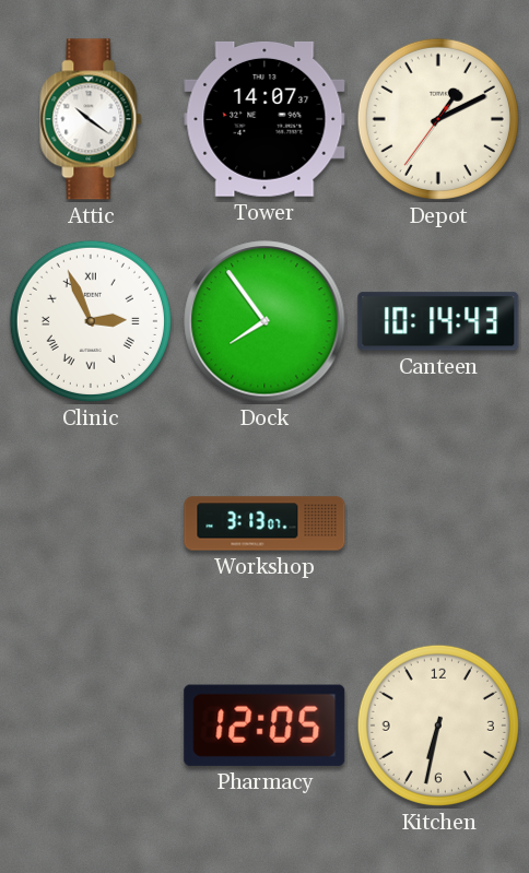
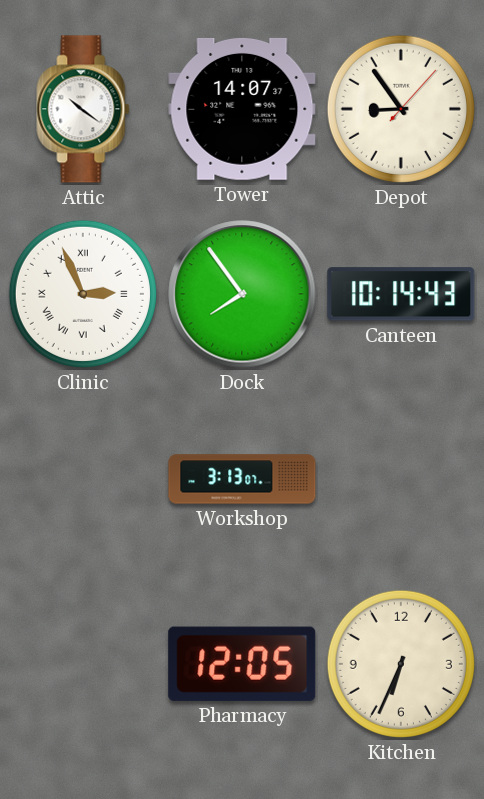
Depot: 1:10 -> 8:54
Kitchen: 6:32 -> 6:34
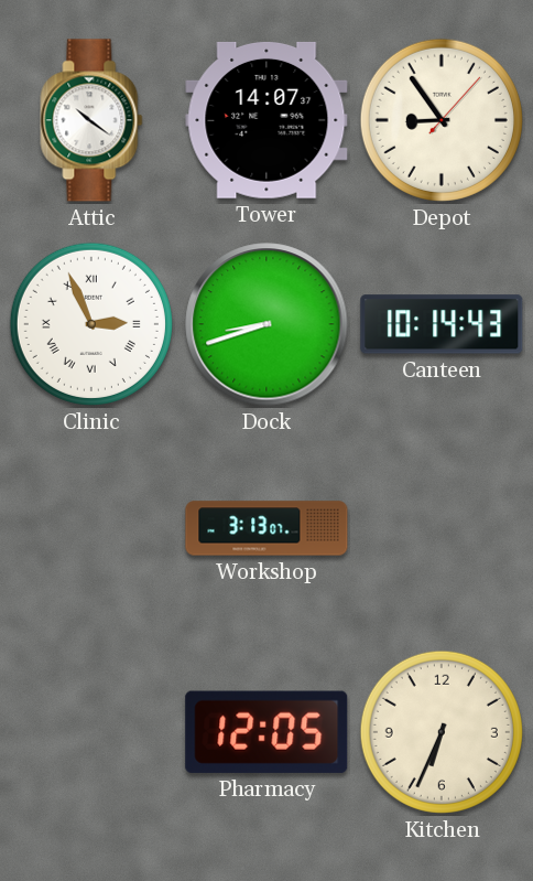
Dock: 7:54 -> 8:42
